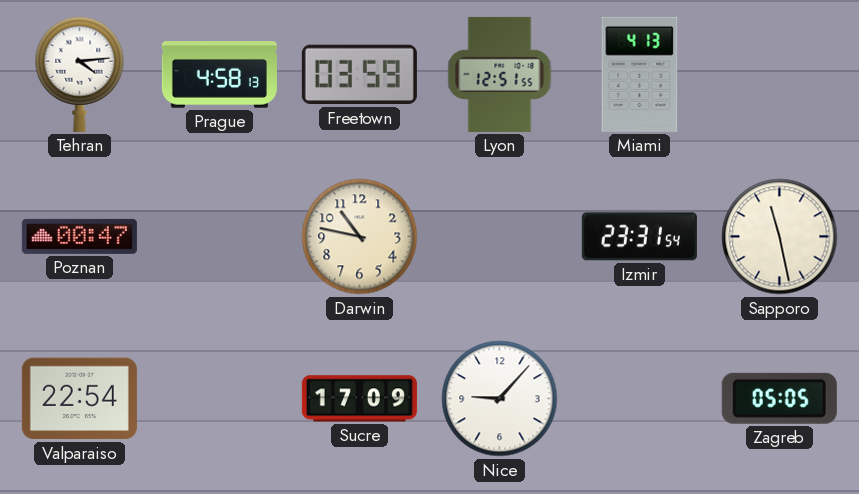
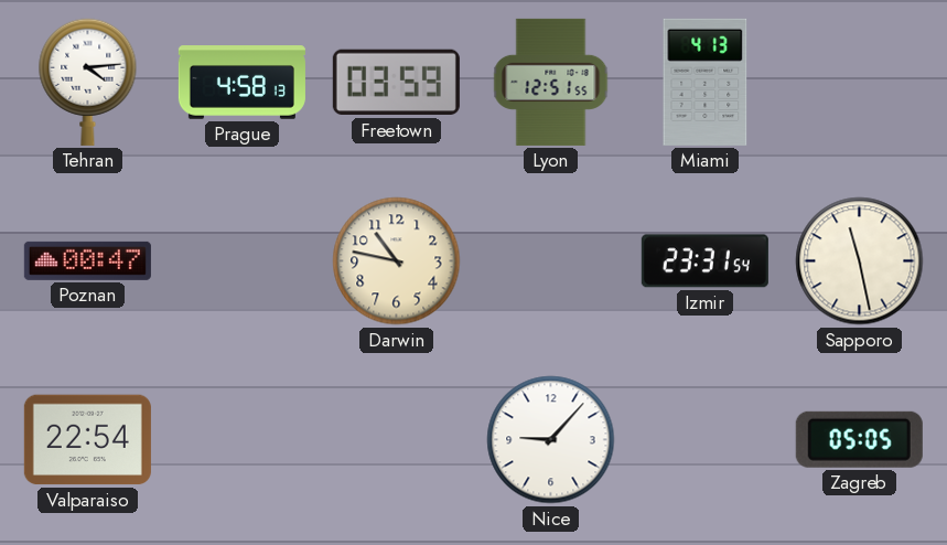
Sucre: 17:09 -> none
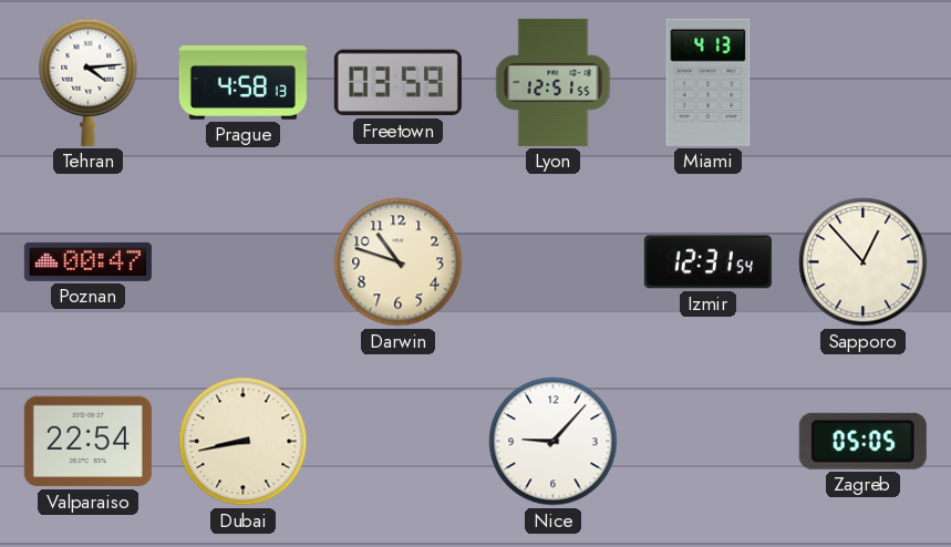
Darwin: 10:47 -> 10:48
Izmir: 23:31 -> 12:31
Sapporo: 11:28 -> 12:53
Dubai: none -> 8:43
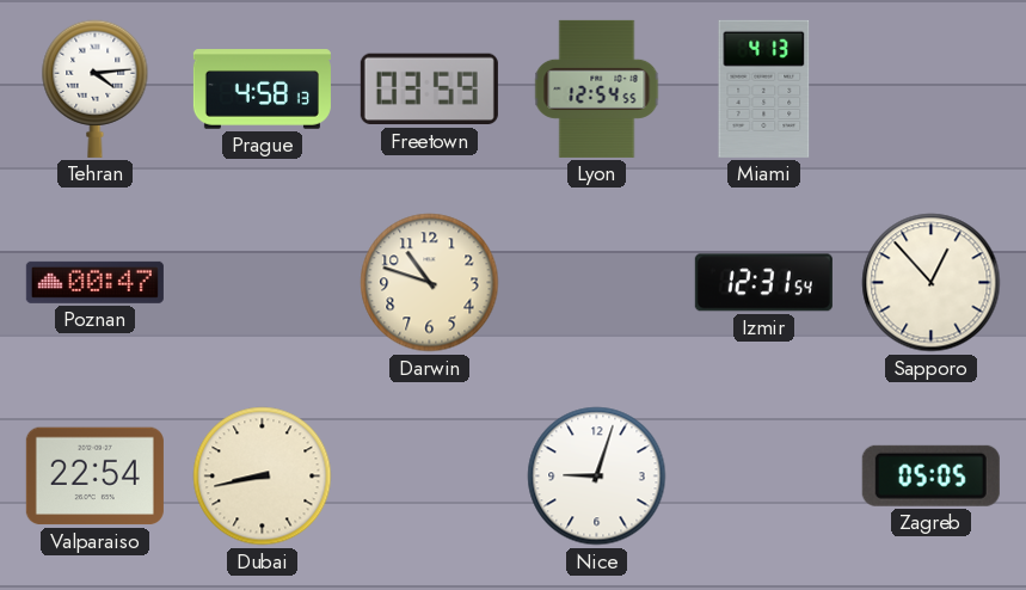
Lyon: 12:51 -> 12:54
Nice: 9:07 -> 9:03
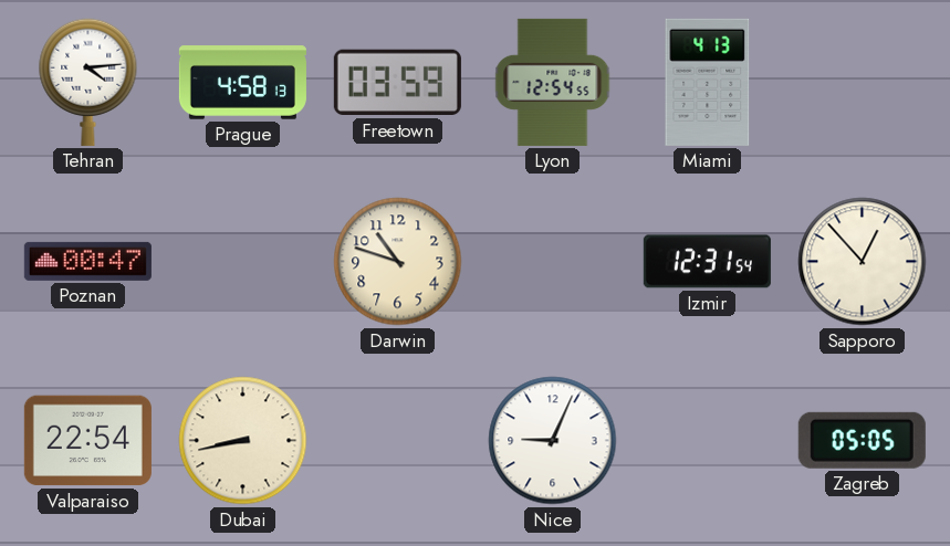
Nice: 9:03 -> 9:04
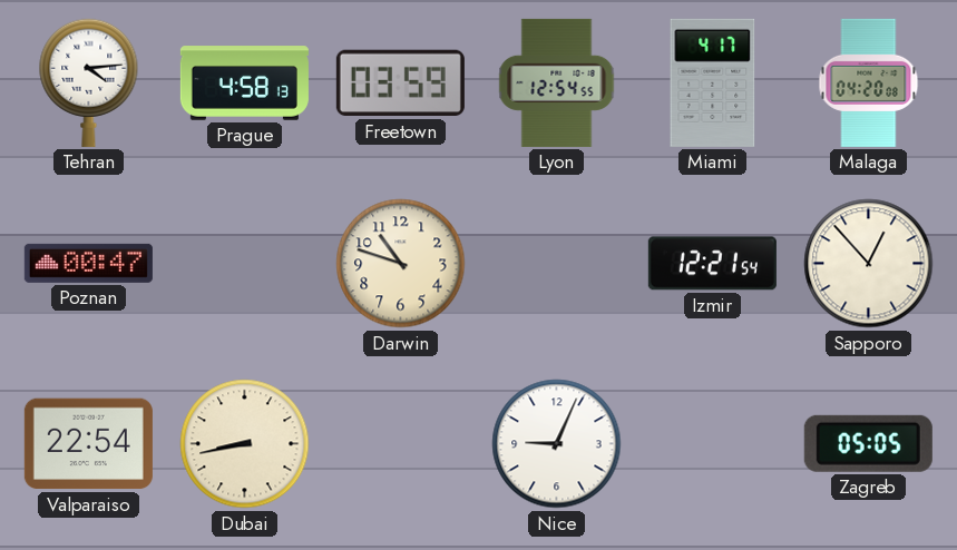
Miami: 4:13 -> 4:17
Malaga: none -> 04:20
Izmir: 12:31 -> 12:21
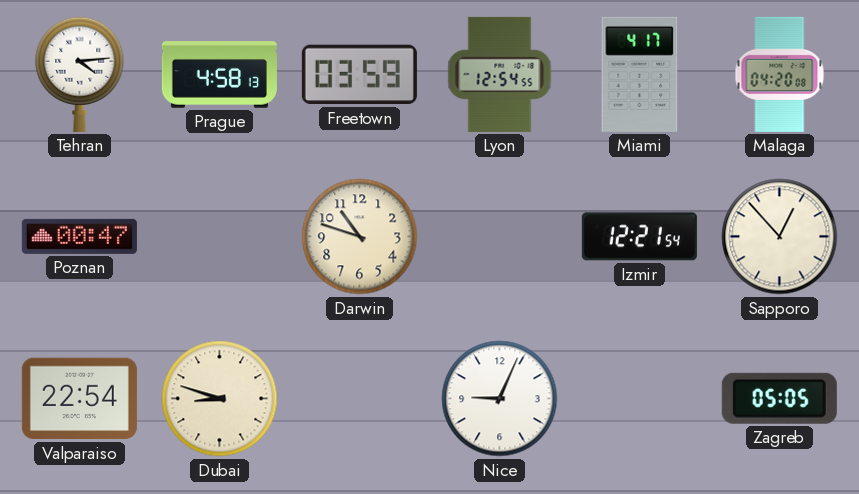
Dubai: 8:43 -> 8:48
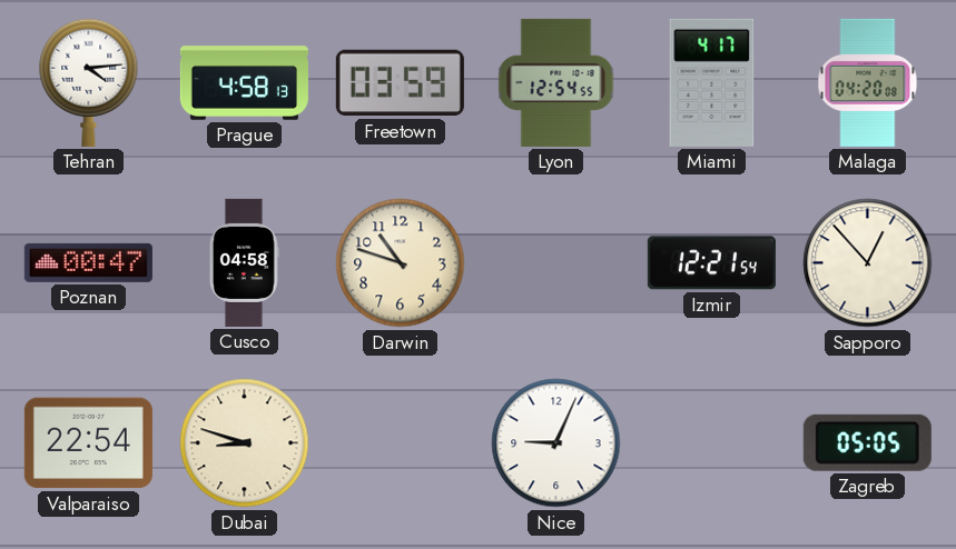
Cusco: none -> 04:58
